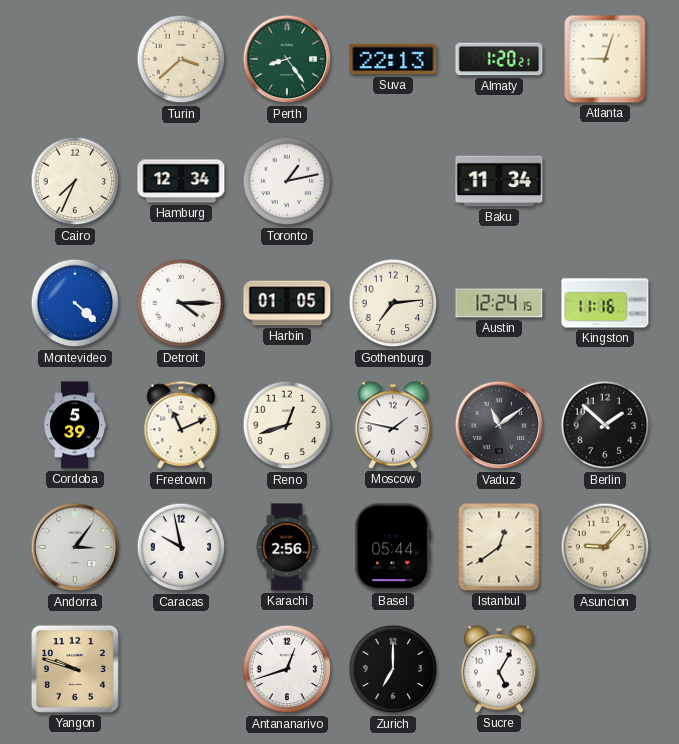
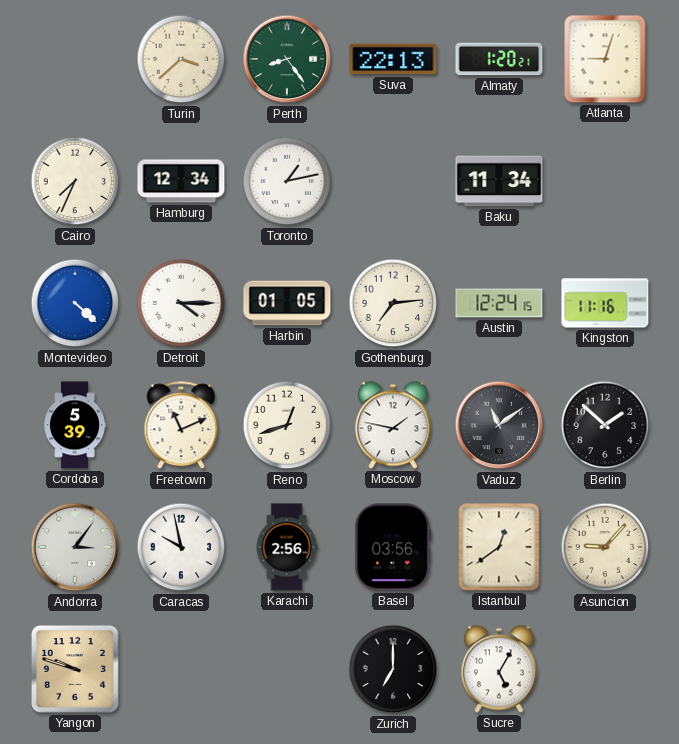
Basel: 05:44 -> 03:56
Antananarivo: 12:42 -> none
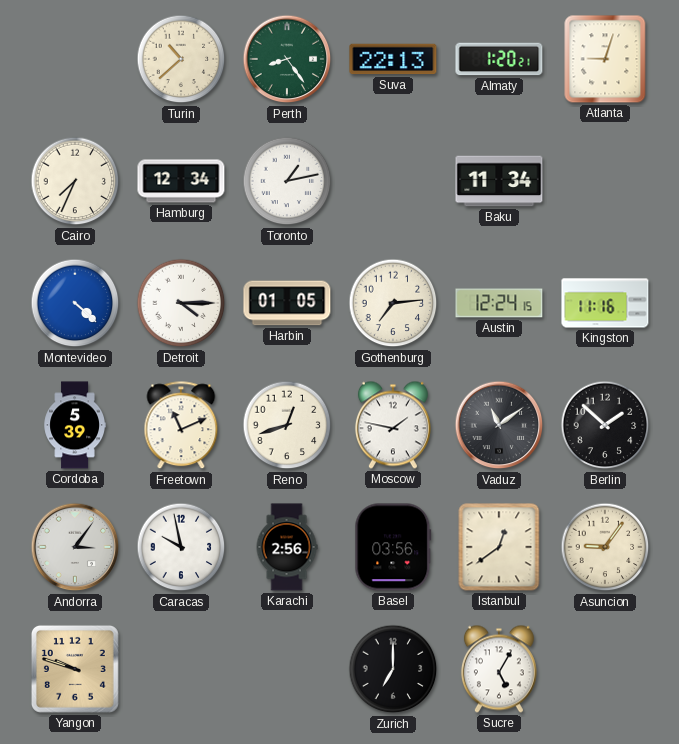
Turin: 3:38 -> 10:38
Asuncion: 9:07 -> 9:06
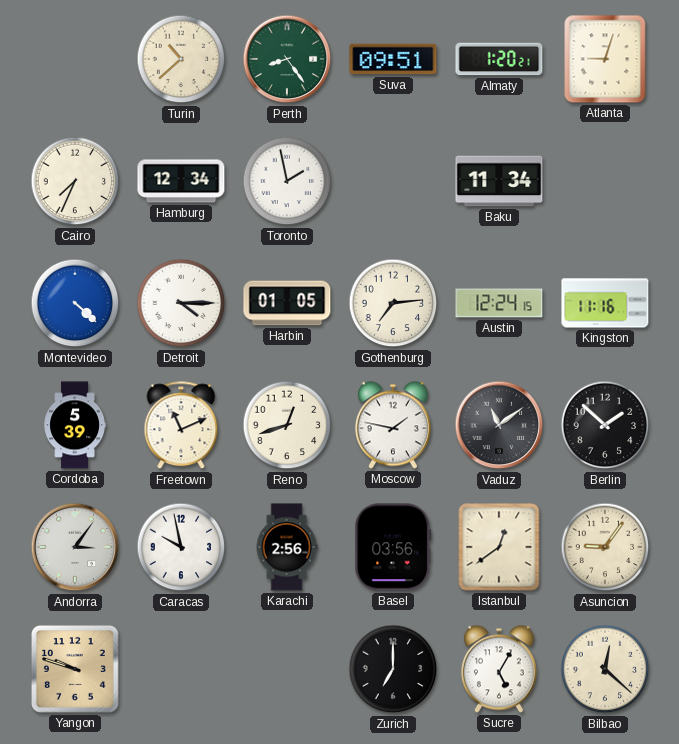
Suva: 22:13 -> 09:51
Toronto: 1:13 -> 1:58
Bilbao: none -> 12:22
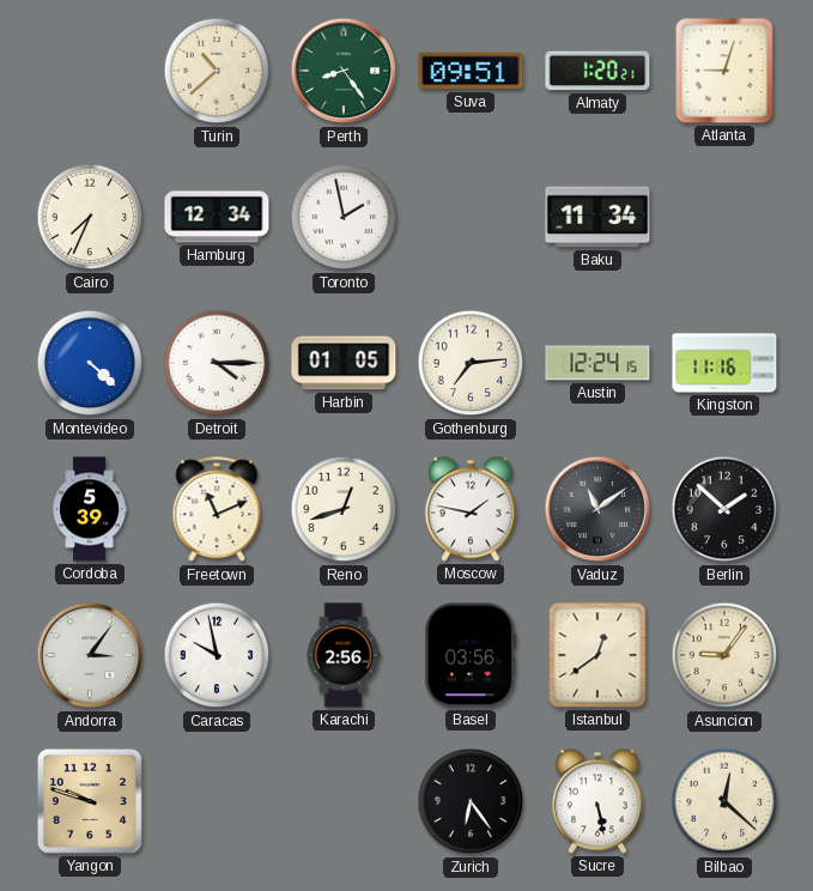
Zurich: 7:00 -> 6:24
Sucre: 5:05 -> 5:28
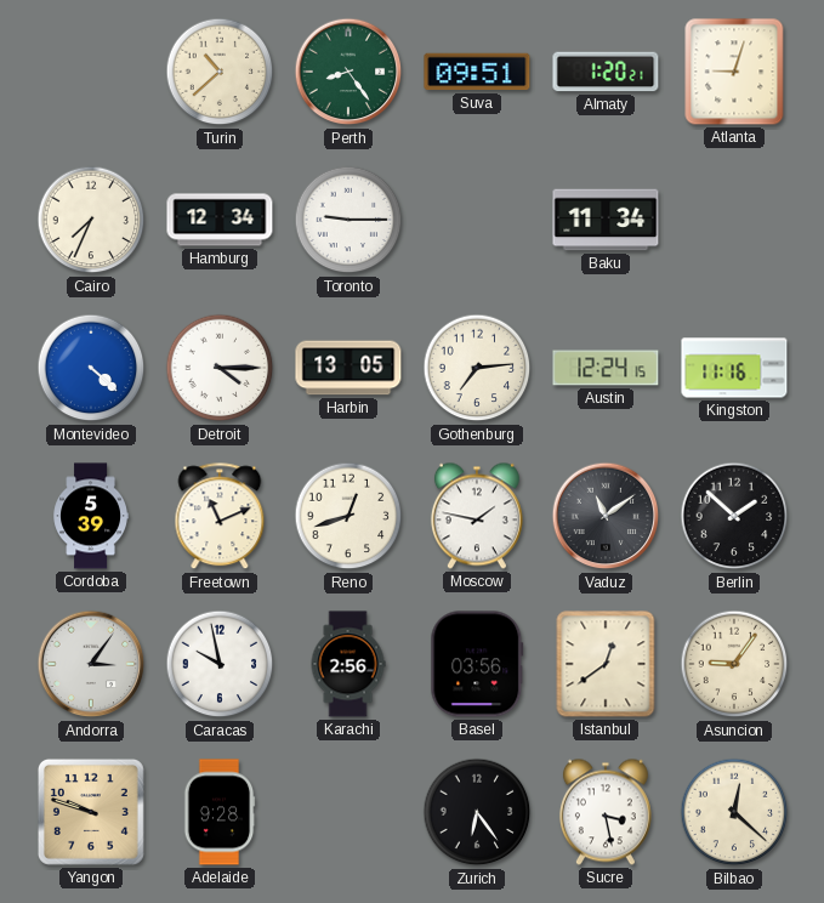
Toronto: 1:58 -> 9:15
Harbin: 01:05 -> 13:05
Adelaide: none -> 9:28
Sucre: 5:28 -> 3:28
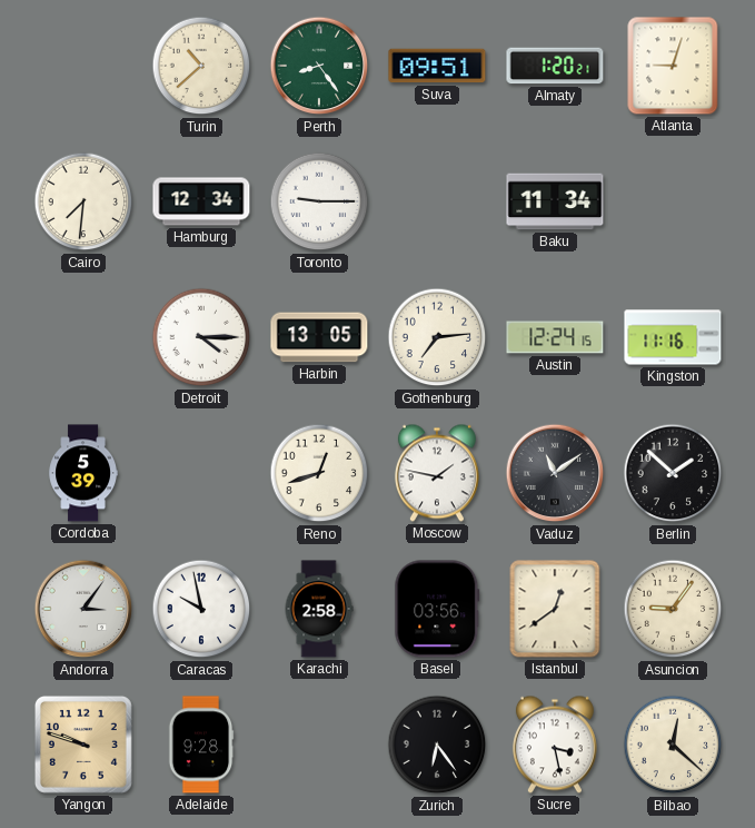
Cairo: 7:34 -> 7:31
Montevideo: 4:22 -> none
Freetown: 11:11 -> none
Karachi: 2:56 -> 2:58
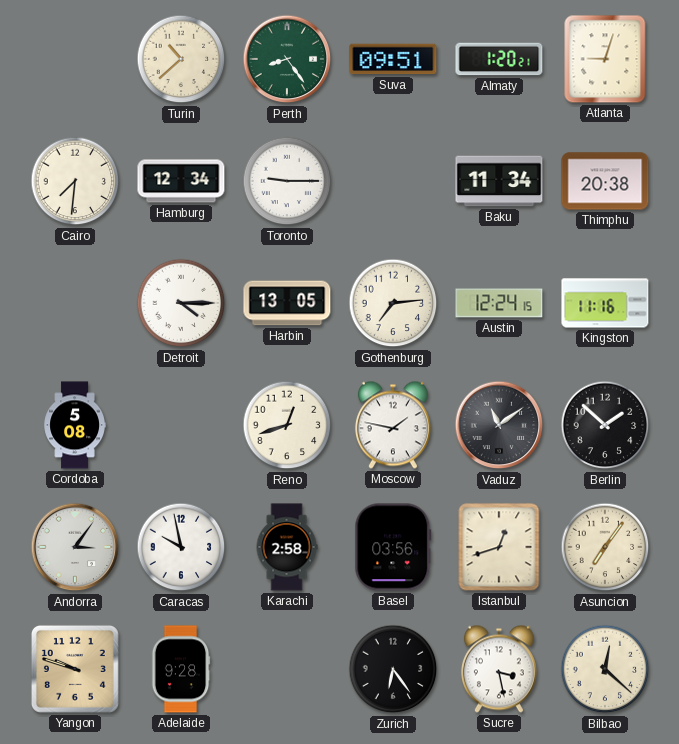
Thimphu: none -> 20:38
Cordoba: 5:39 -> 5:08
Istanbul: 12:39 -> 12:42
Asuncion: 9:06 -> 7:06
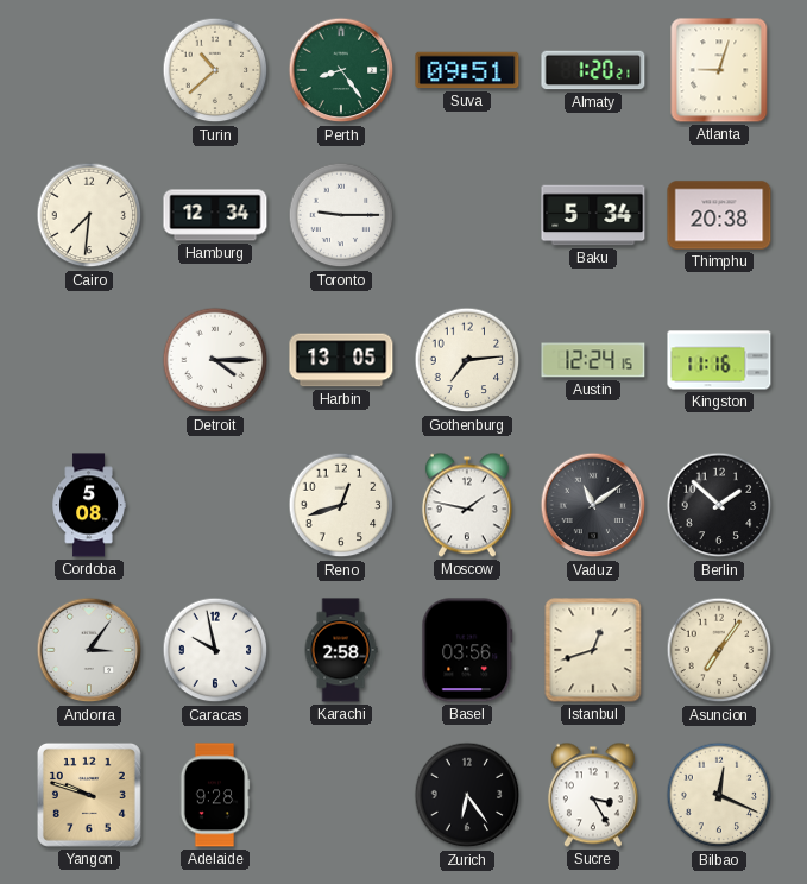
Baku: 11:34 -> 5:34
Sucre: 3:28 -> 3:25
Bilbao: 12:22 -> 12:19
